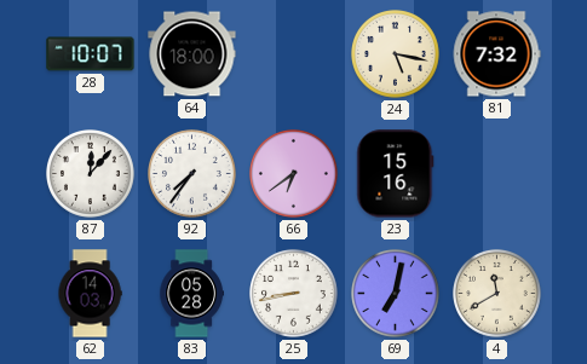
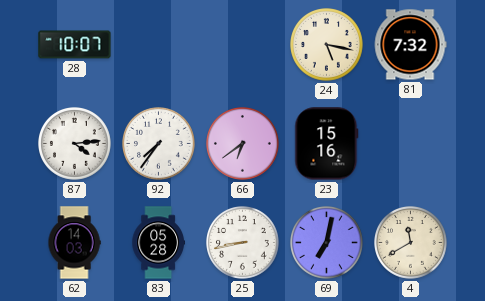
64: 18:00 -> none
87: 12:07 -> 4:14
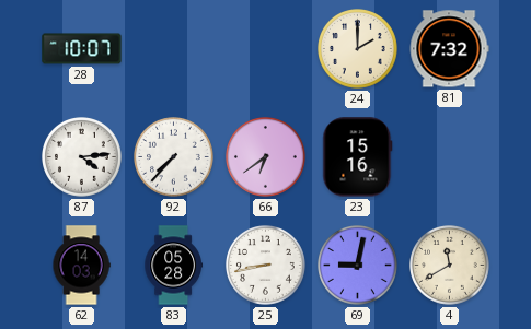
24: 5:17 -> 2:00
92: 7:36 -> 7:37
69: 7:02 -> 9:02
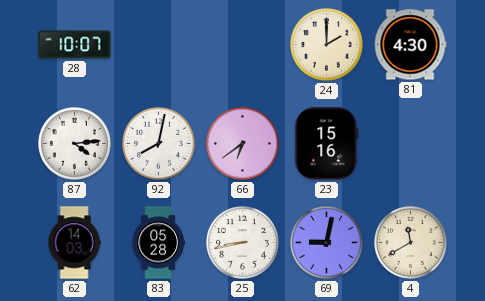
81: 7:32 -> 4:30
92: 7:37 -> 8:02
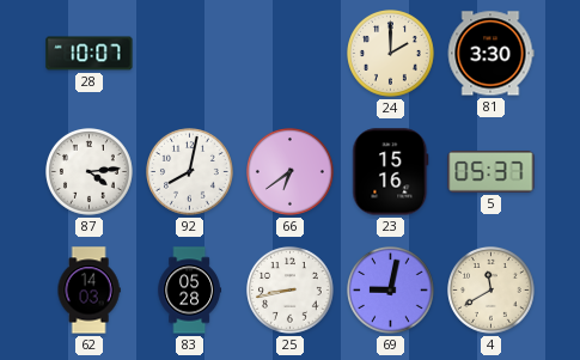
81: 4:30 -> 3:30
5: none -> 05:37
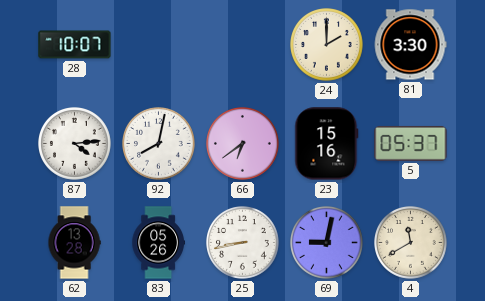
62: 14:03 -> 13:28
83: 05:28 -> 05:26
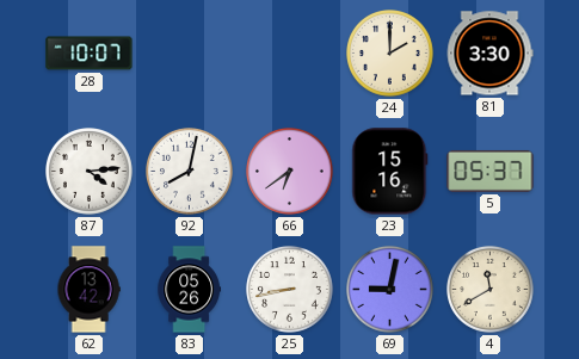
62: 13:28 -> 13:42
